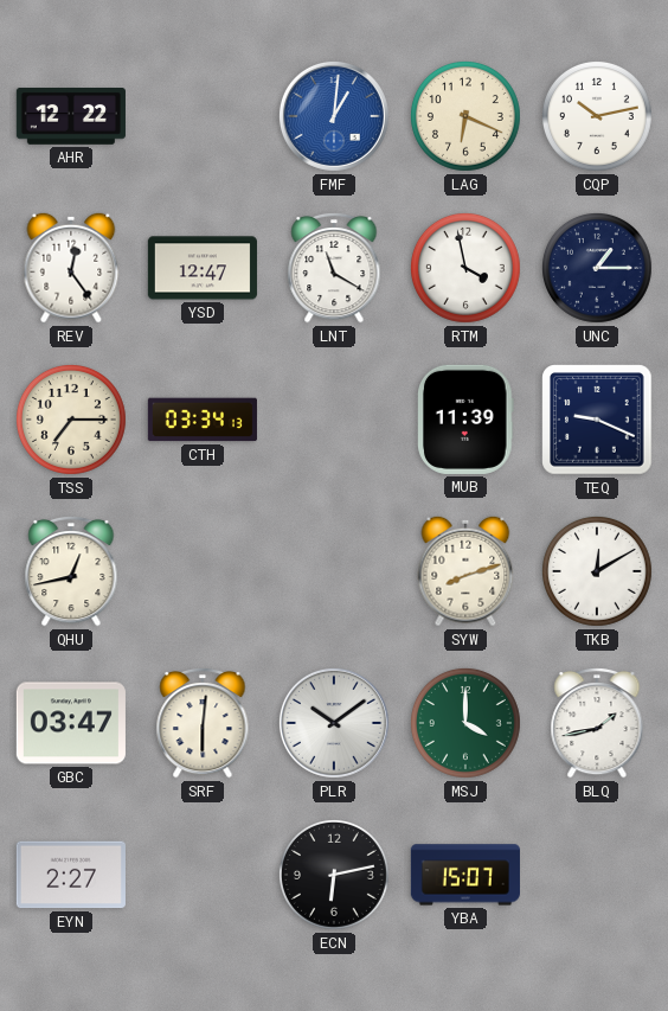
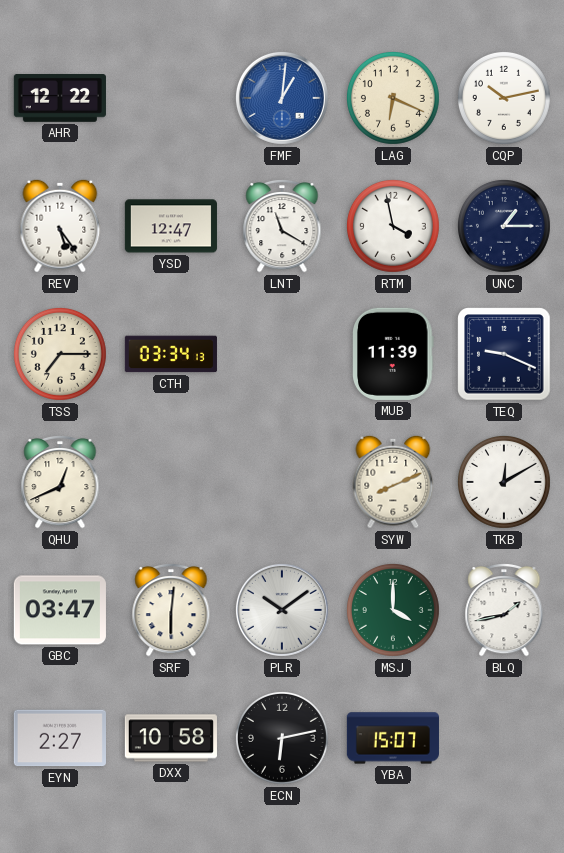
REV: 12:24 -> 5:24
QHU: 12:43 -> 12:41
SYW: 8:12 -> 8:11
DXX: none -> 10:58
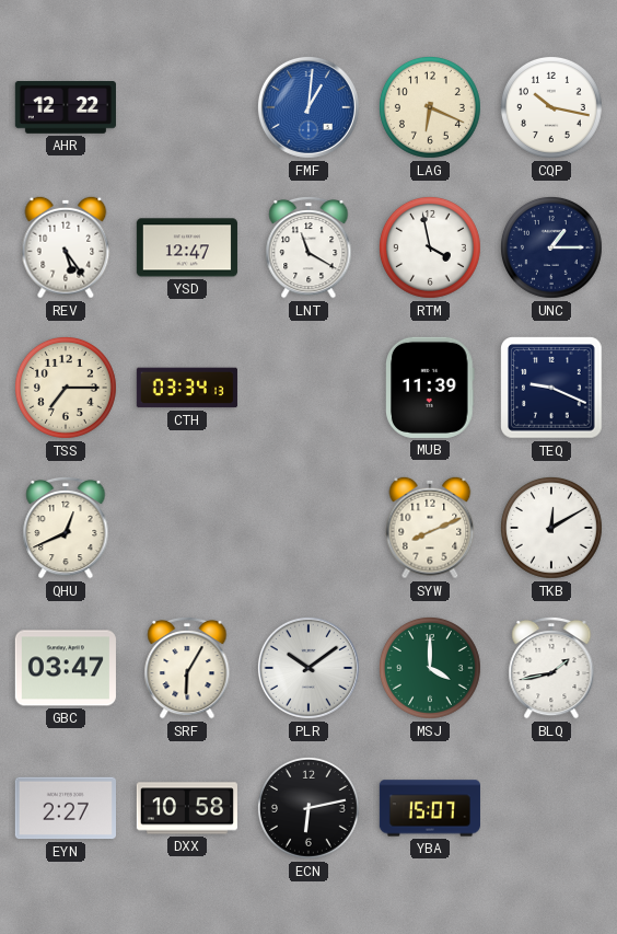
CQP: 10:13 -> 10:17
SRF: 6:01 -> 6:05
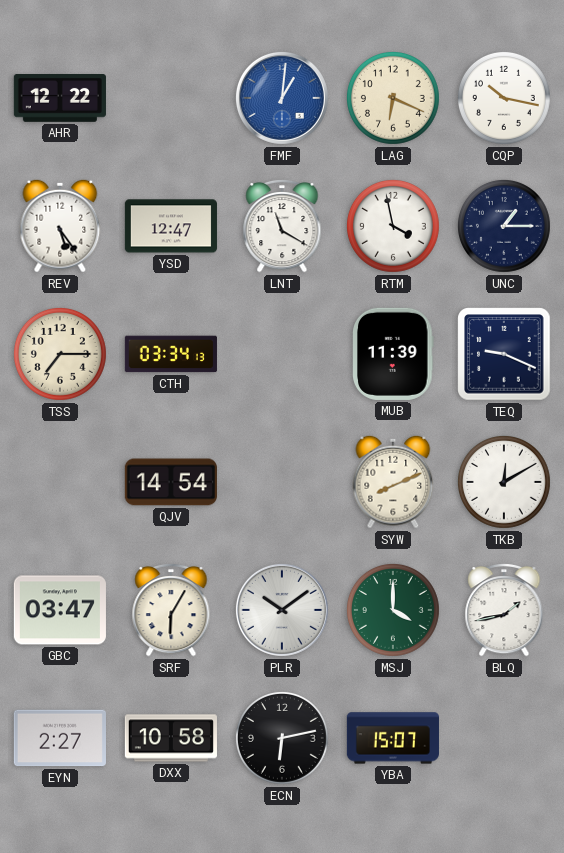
QHU: 12:41 -> none
QJV: none -> 14:54
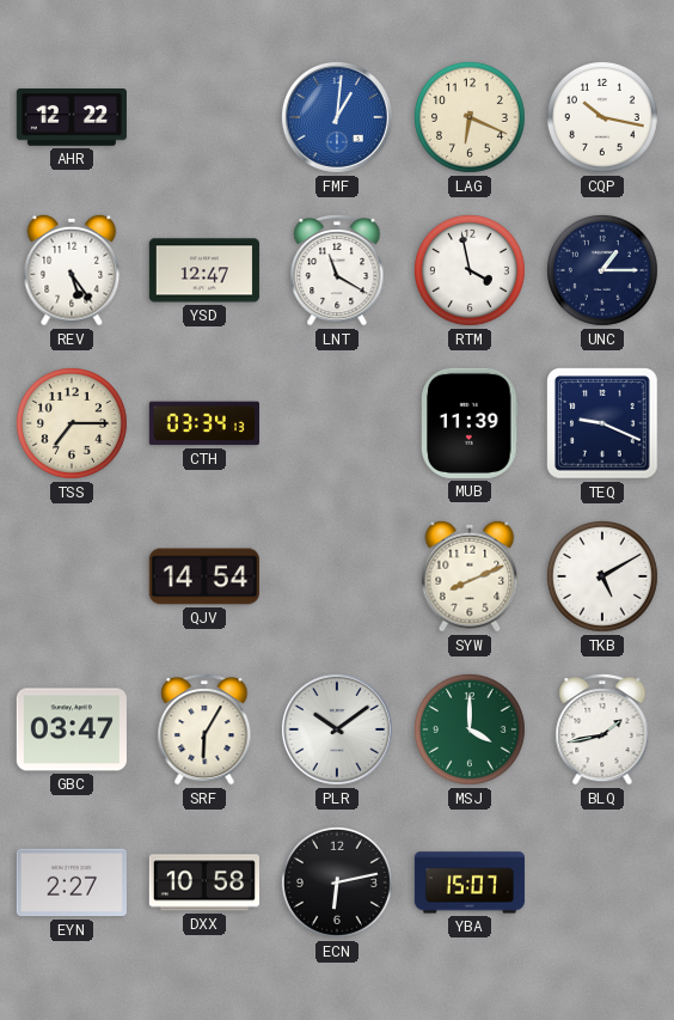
TKB: 12:10 -> 5:10
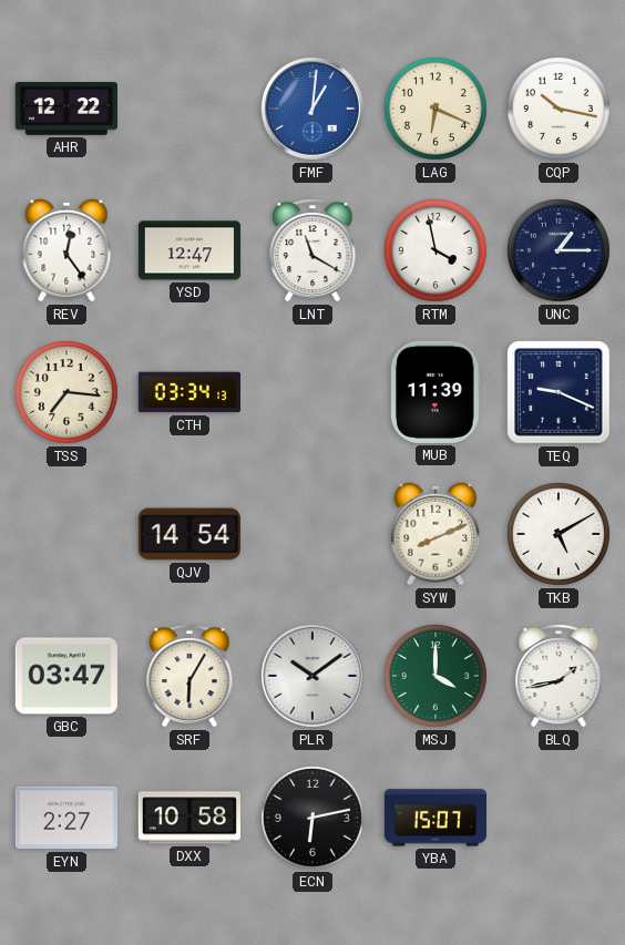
REV: 5:24 -> 12:24
TSS: 7:15 -> 7:16
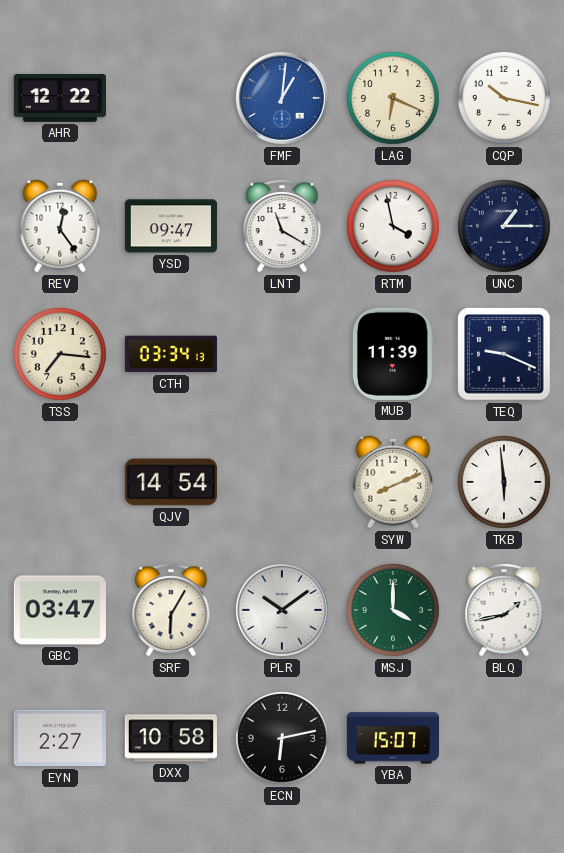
YSD: 12:47 -> 09:47
TKB: 5:10 -> 5:59
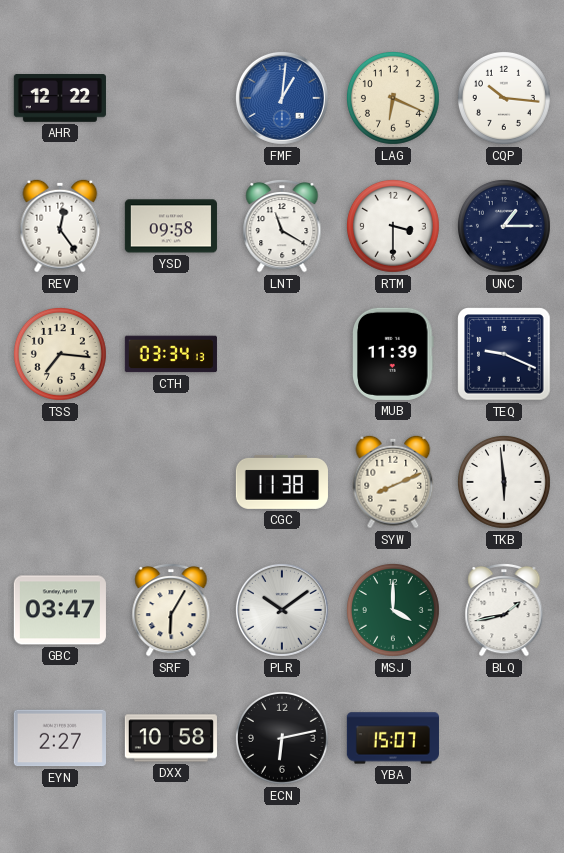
CQP: 10:17 -> 10:16
YSD: 09:47 -> 09:58
RTM: 3:58 -> 3:30
QJV: 14:54 -> none
CGC: none -> 11:38
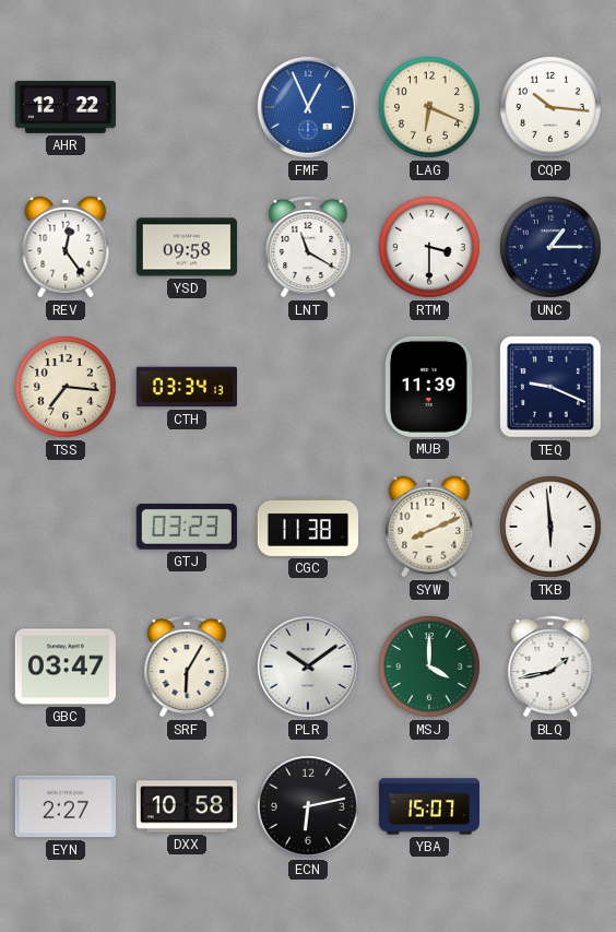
FMF: 1:01 -> 12:56
GTJ: none -> 03:23
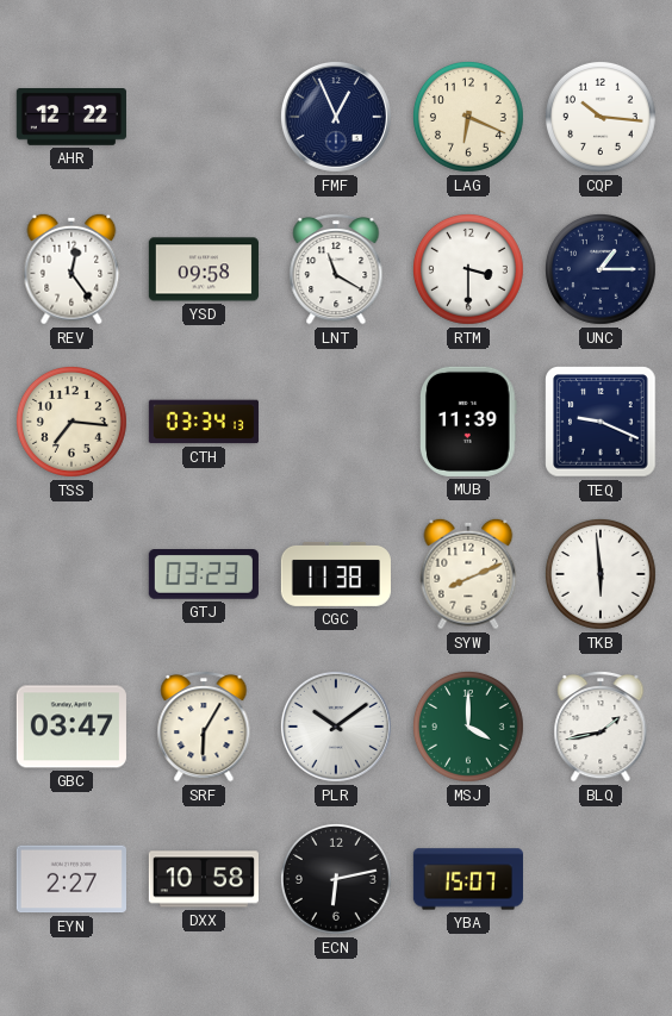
FMF dial: blue -> navy
